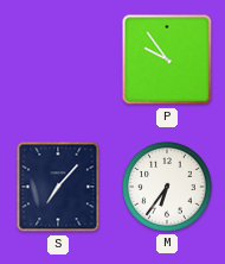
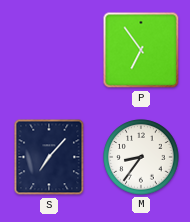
P: 9:54 -> 6:54
M: 6:36 -> 8:36
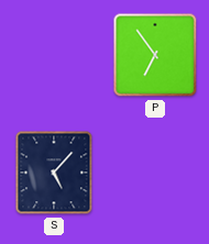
S: 7:07 -> 5:07
M: 8:36 -> none
